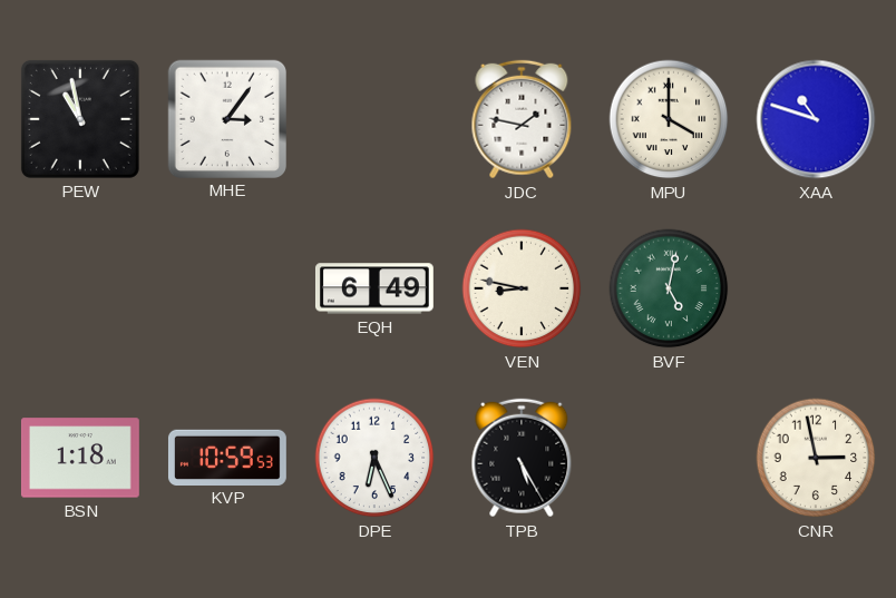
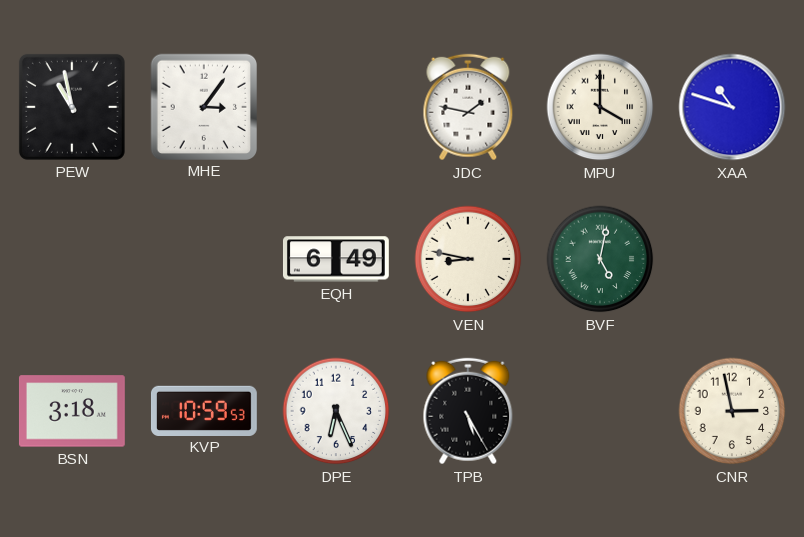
BSN: 1:18 -> 3:18
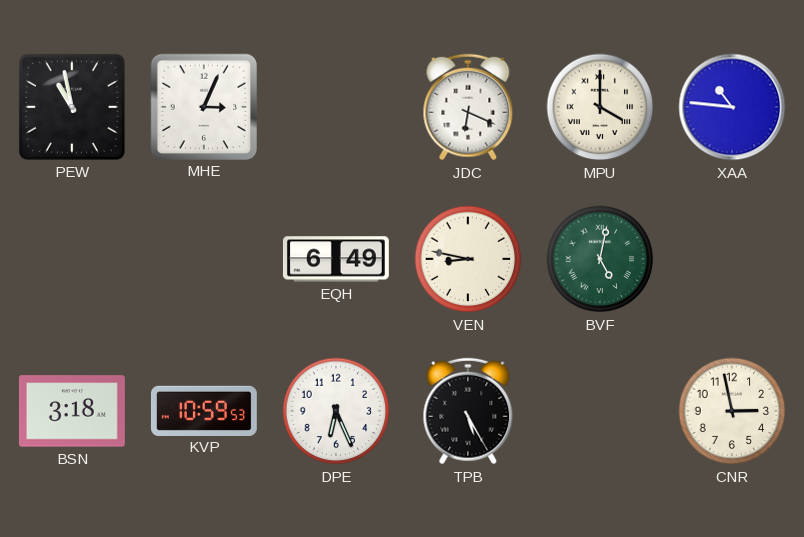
MHE: 3:06 -> 3:04
JDC: 1:47 -> 6:19
XAA: 10:48 -> 10:46
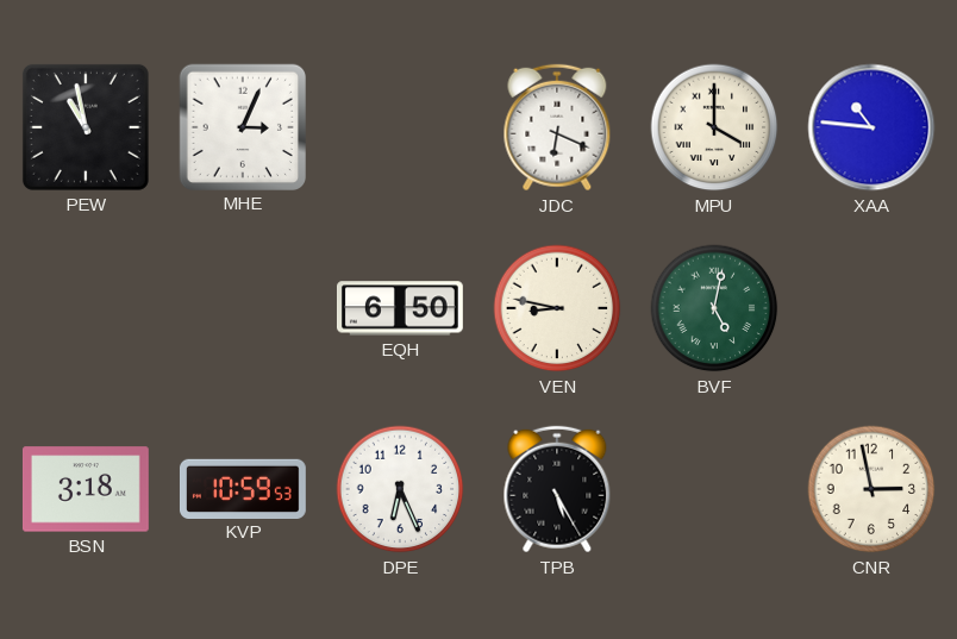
EQH: 6:49 -> 6:50
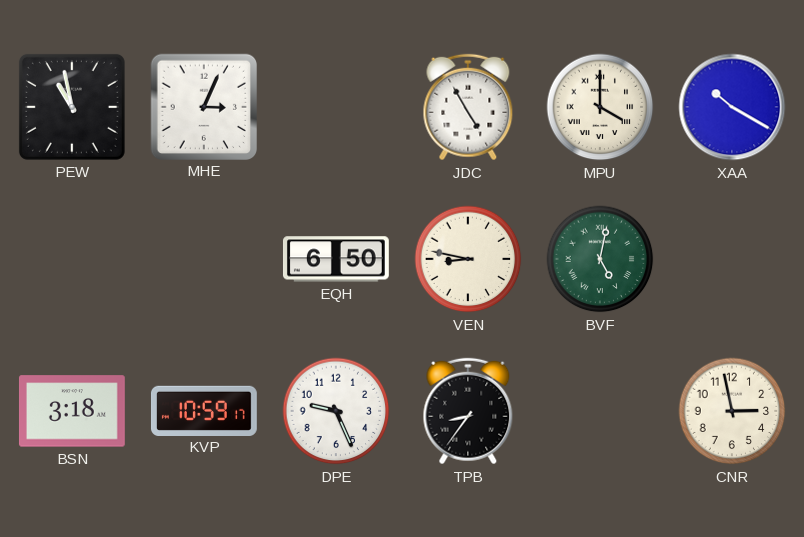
JDC: 6:19 -> 4:55
XAA: 10:46 -> 10:20
KVP: 10:59:53 -> 10:59:17
DPE: 6:26 -> 9:26
TPB: 5:25 -> 8:36
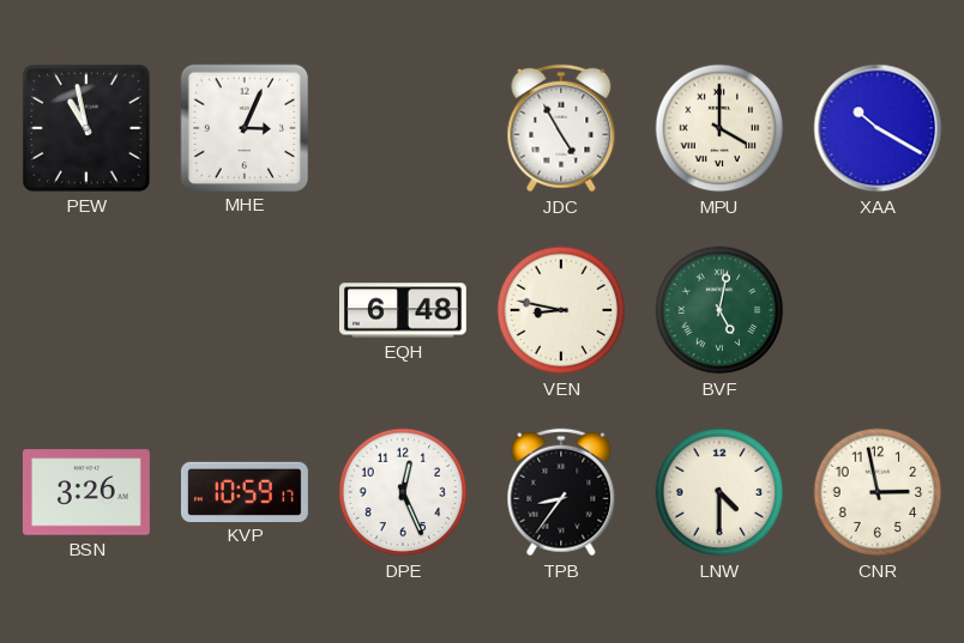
EQH: 6:50 -> 6:48
BSN: 3:18 -> 3:26
DPE: 9:26 -> 12:26
LNW: none -> 4:30
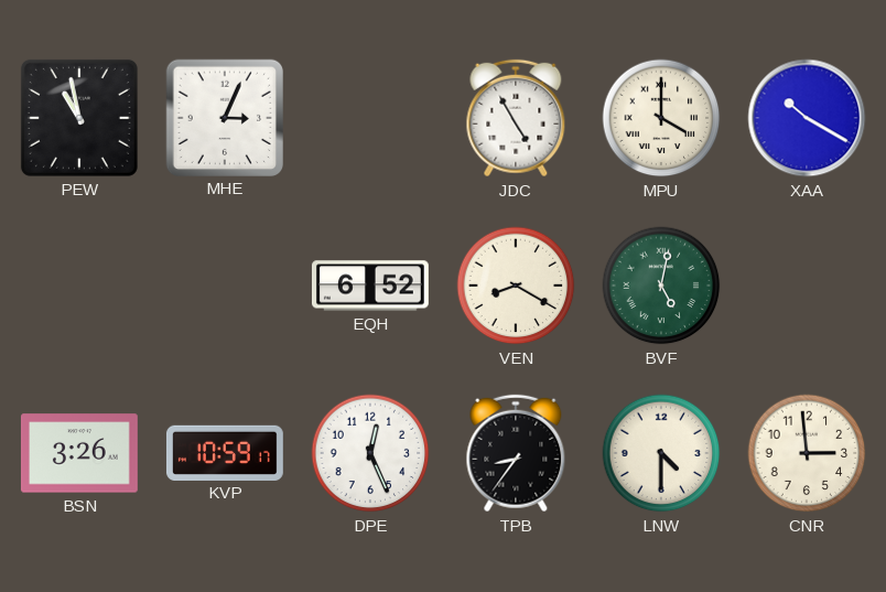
EQH: 6:48 -> 6:52
VEN: 8:47 -> 8:20
CNR: 2:58 -> 2:59
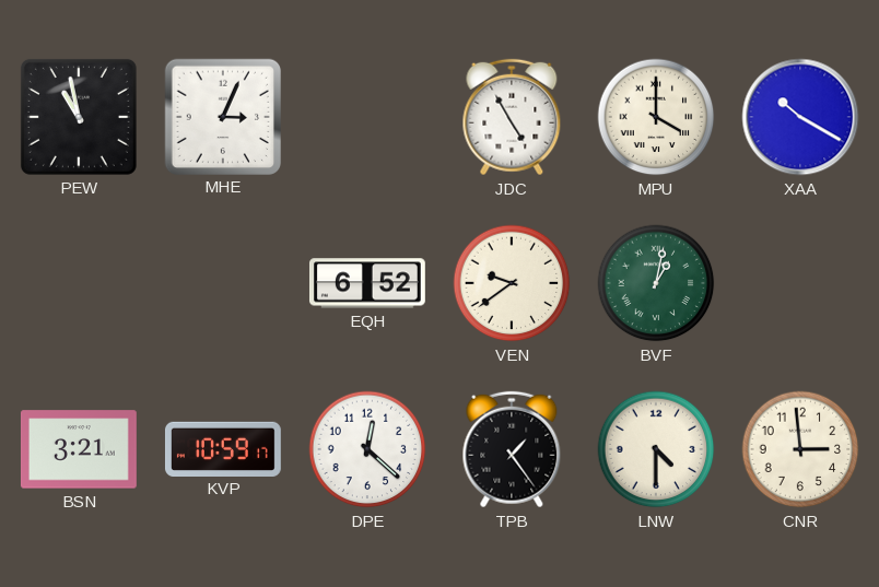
VEN: 8:20 -> 9:39
BVF: 5:02 -> 1:02
BSN: 3:26 -> 3:21
DPE: 12:26 -> 12:22
TPB: 8:36 -> 1:24
